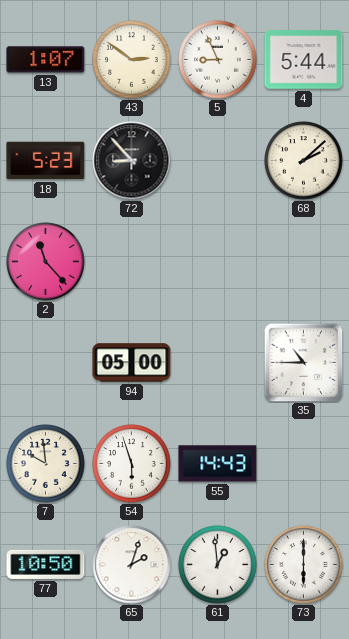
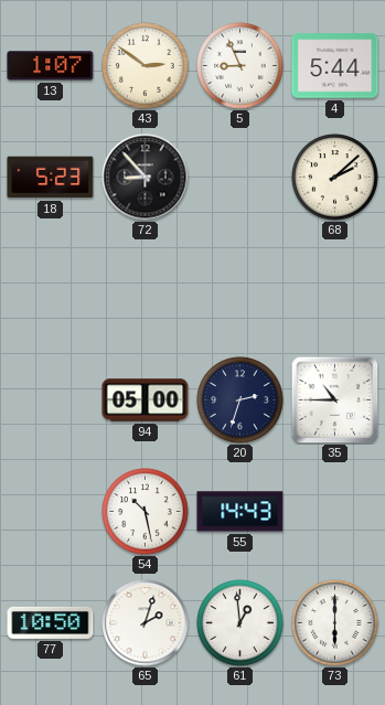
2: 11:23 -> none
20: none -> 2:33
7: 9:59 -> none
54: 5:57 -> 10:28
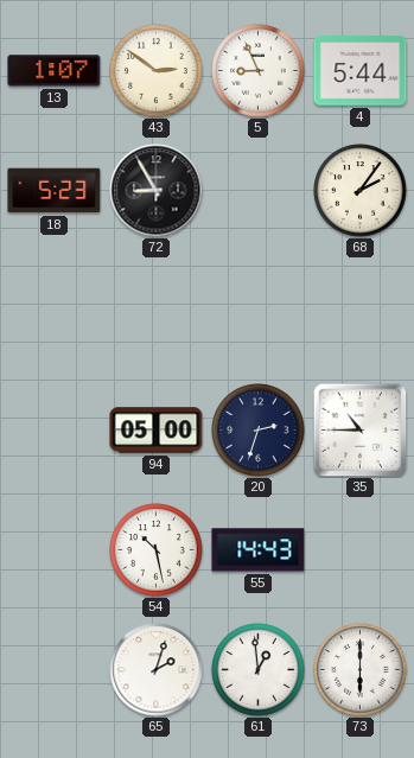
72: 8:53 -> 8:55
68: 2:08 -> 2:06
77: 10:50 -> none
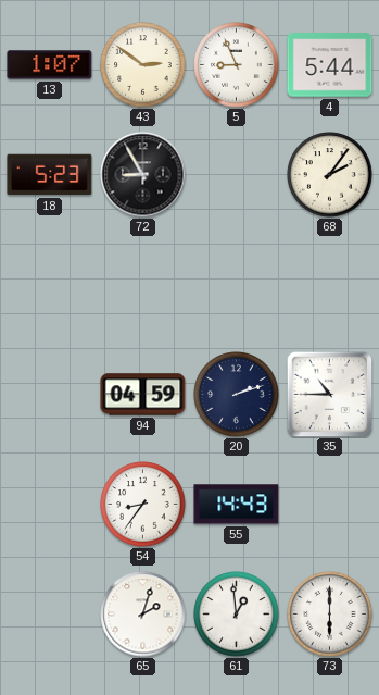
94: 05:00 -> 04:59
20: 2:33 -> 2:12
54: 10:28 -> 8:36
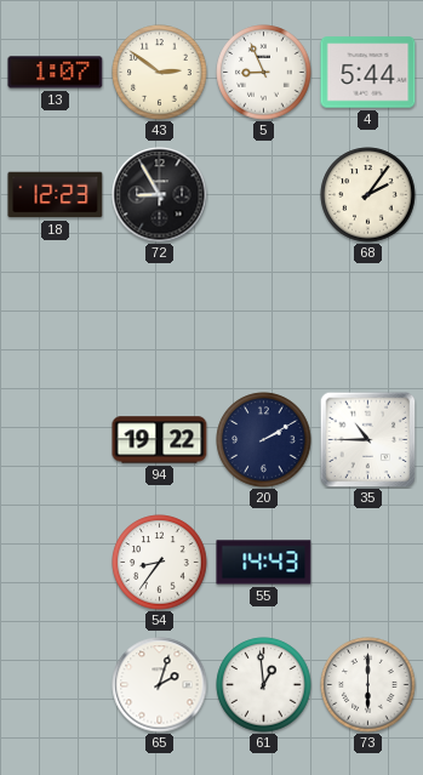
18: 5:23 -> 12:23
94: 04:59 -> 19:22
20: 2:12 -> 2:10
